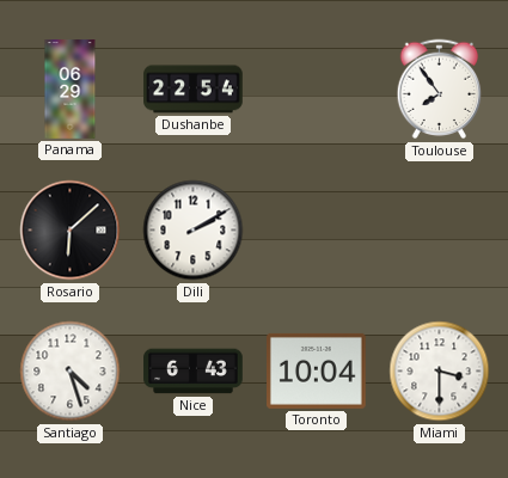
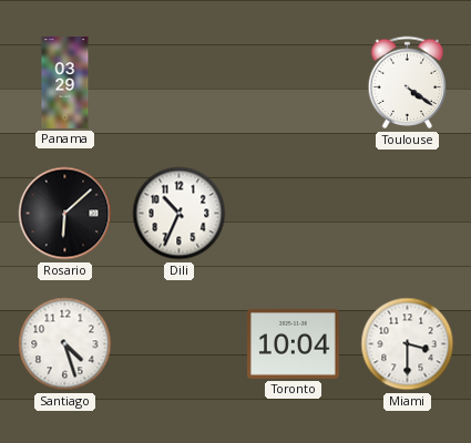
Panama: 06:29 -> 03:29
Dushanbe: 22:54 -> none
Toulouse: 7:54 -> 4:21
Dili: 2:10 -> 10:34
Nice: 6:43 -> none
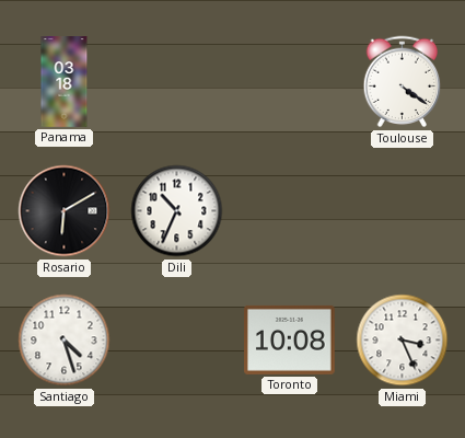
Panama: 03:29 -> 03:18
Rosario: 6:08 -> 6:10
Toronto: 10:04 -> 10:08
Miami: 3:30 -> 3:26
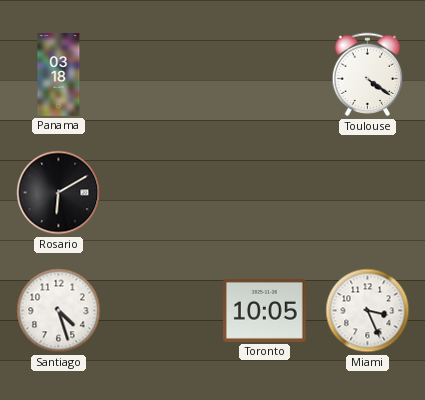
Dili: 10:34 -> none
Toronto: 10:08 -> 10:05
